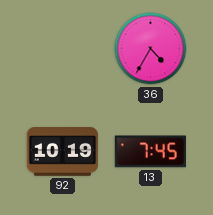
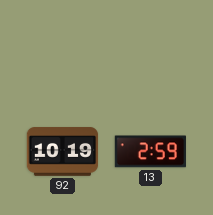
36: 4:35 -> none
13: 7:45 -> 2:59
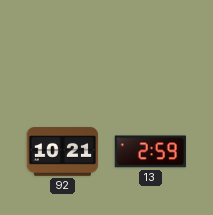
92: 10:19 -> 10:21
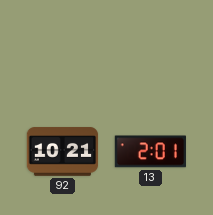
13: 2:59 -> 2:01
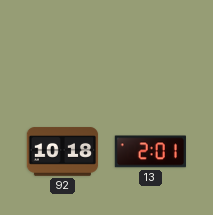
92: 10:21 -> 10:18
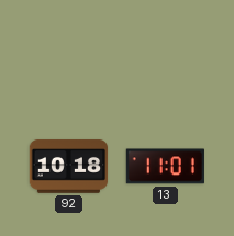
13: 2:01 -> 11:01
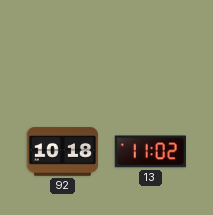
13: 11:01 -> 11:02
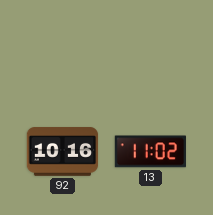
92: 10:18 -> 10:16
